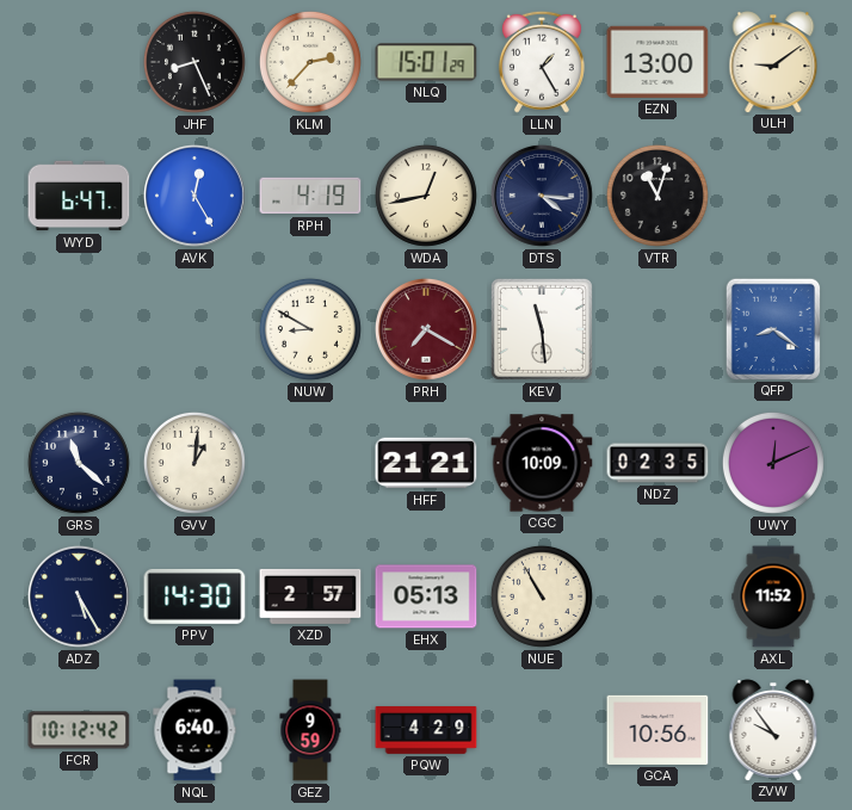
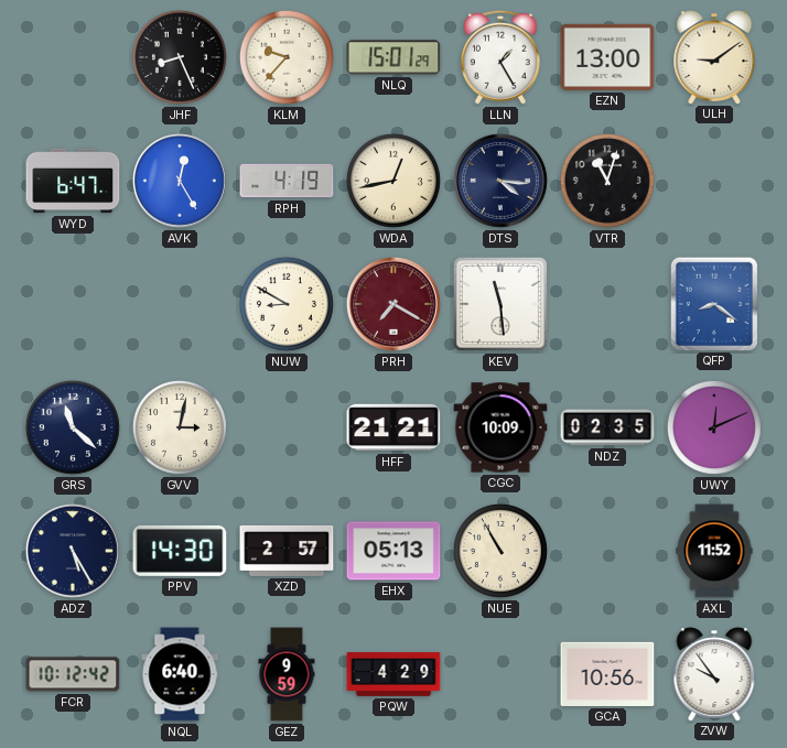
KLM: 2:37 -> 9:37
GVV: 1:01 -> 3:02
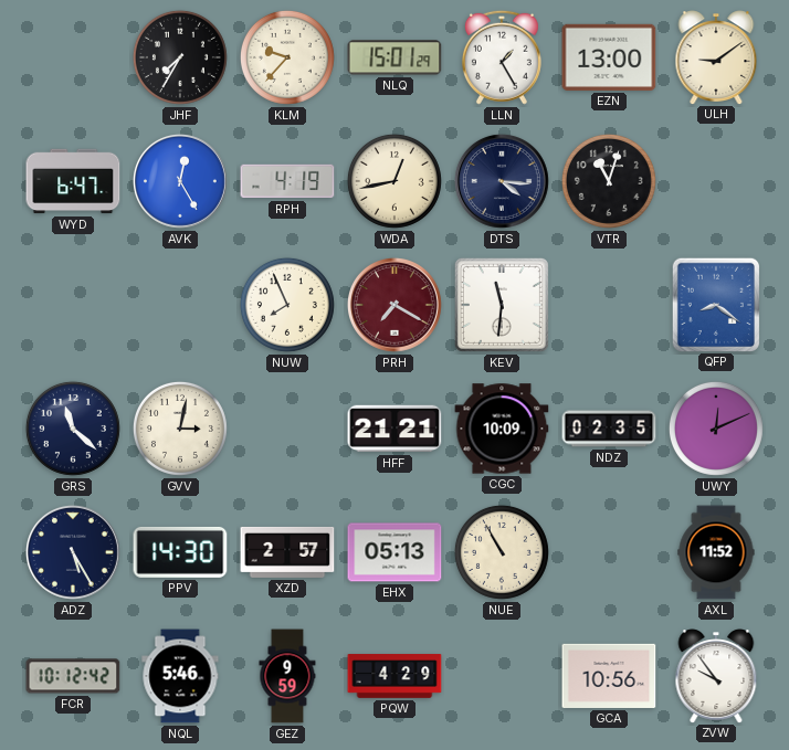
JHF: 8:26 -> 7:35
NUW: 8:50 -> 7:56
KEV: 11:29 -> 11:31
NQL: 6:40 -> 5:46
